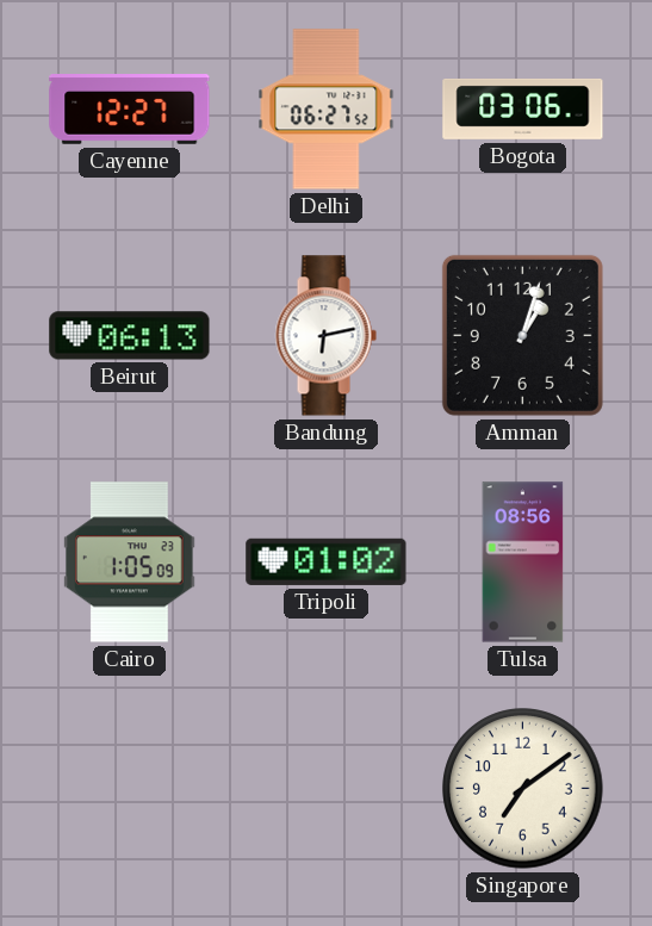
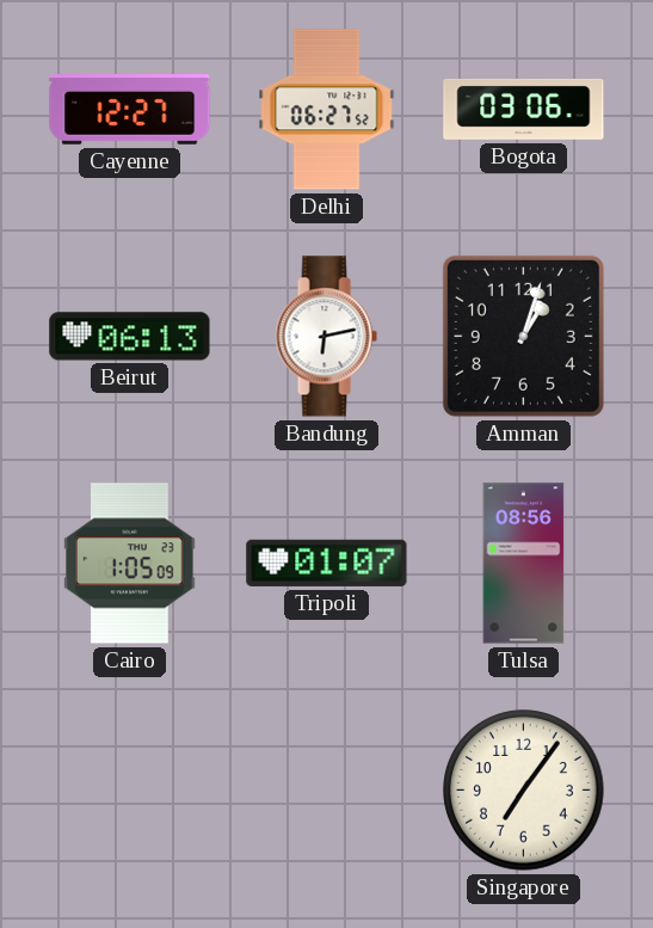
Tripoli: 01:02 -> 01:07
Singapore: 7:09 -> 7:06
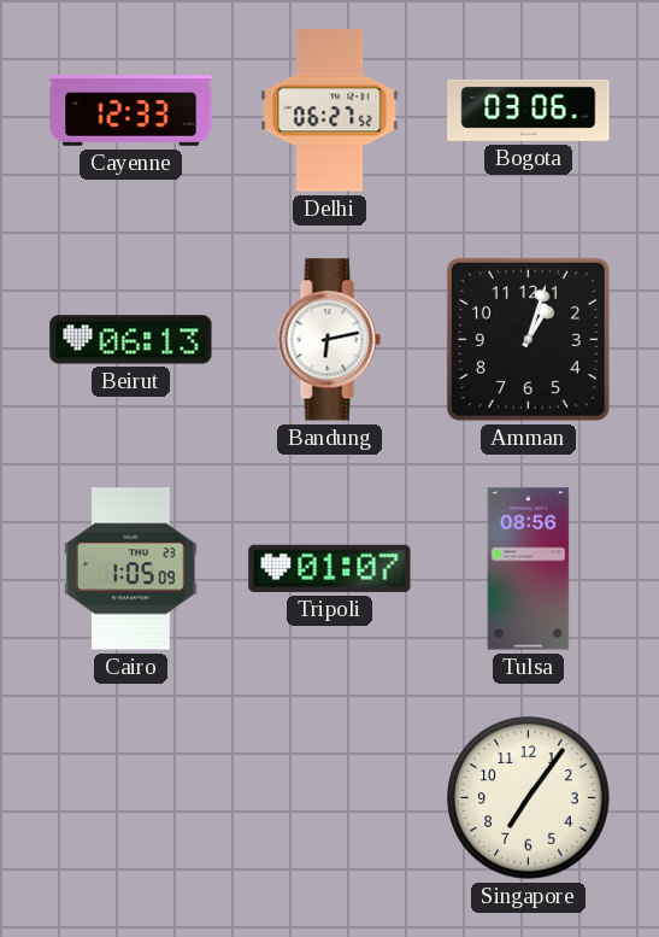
Cayenne: 12:27 -> 12:33
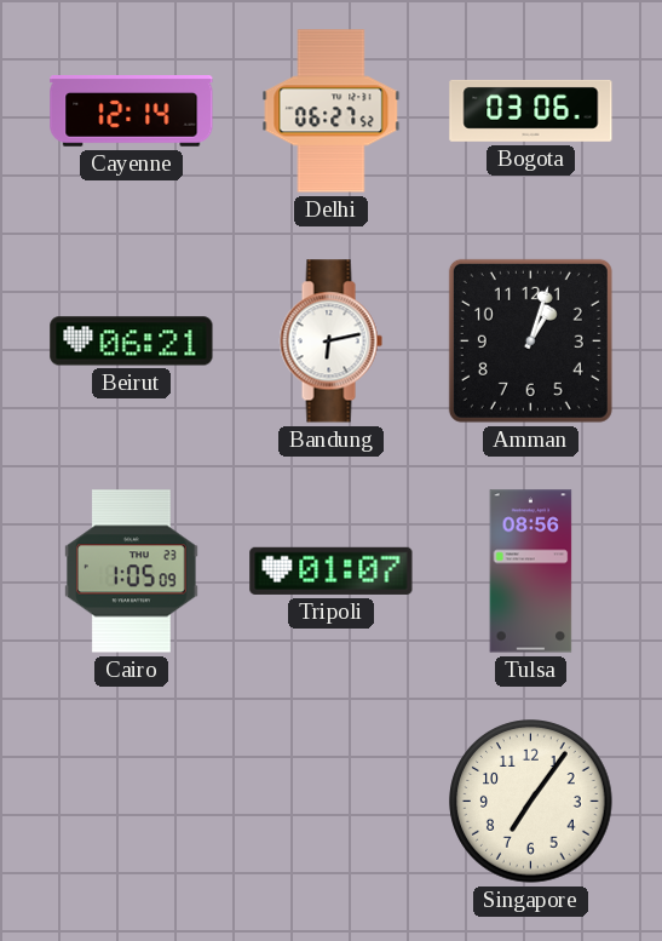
Cayenne: 12:33 -> 12:14
Beirut: 06:13 -> 06:21
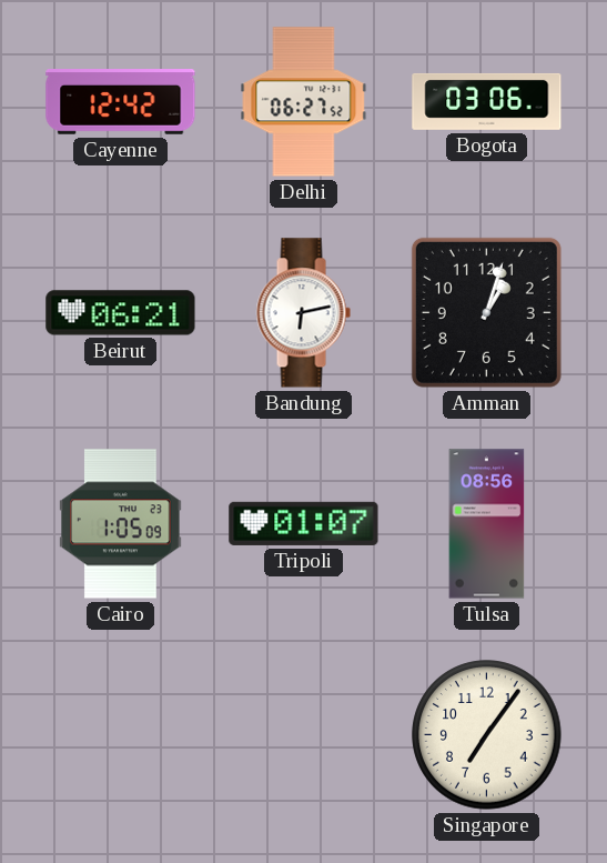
Cayenne: 12:14 -> 12:42
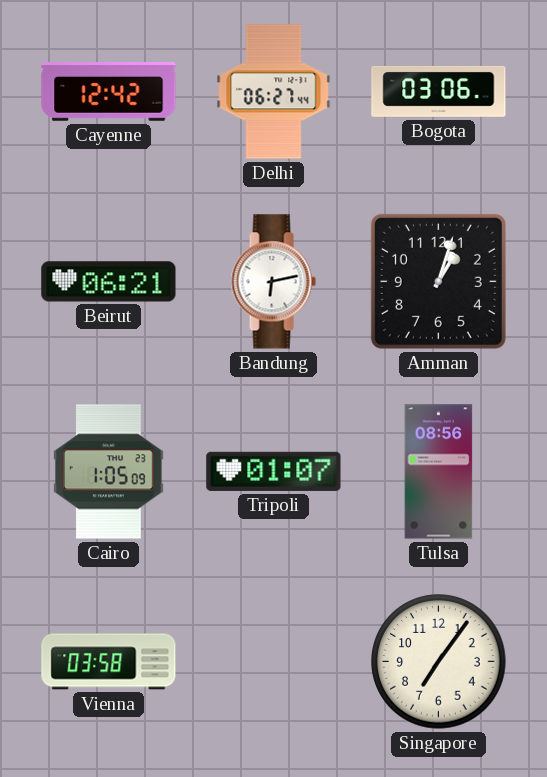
Delhi: 06:27:52 -> 06:27:44
Vienna: none -> 03:58
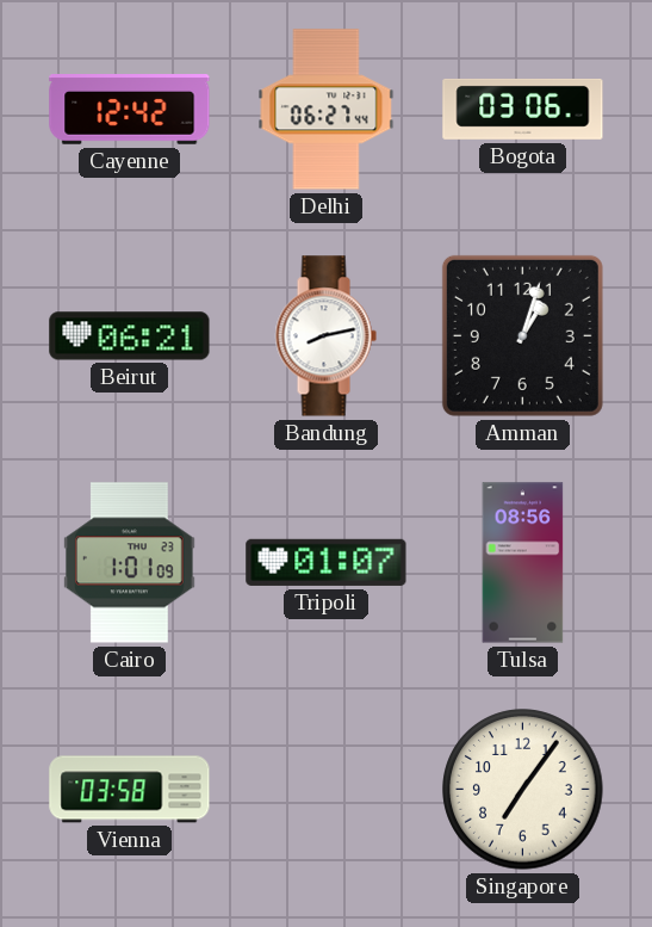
Bandung: 6:13 -> 8:13
Cairo: 1:05 -> 1:01
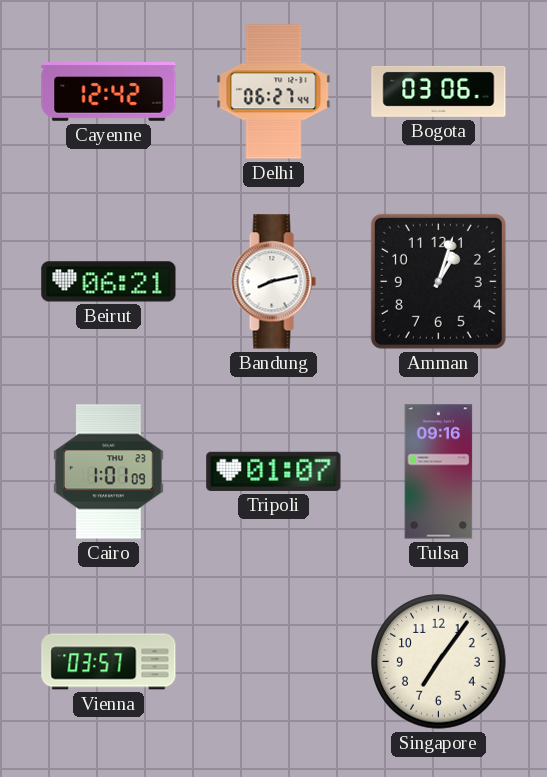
Tulsa: 08:56 -> 09:16
Vienna: 03:58 -> 03:57
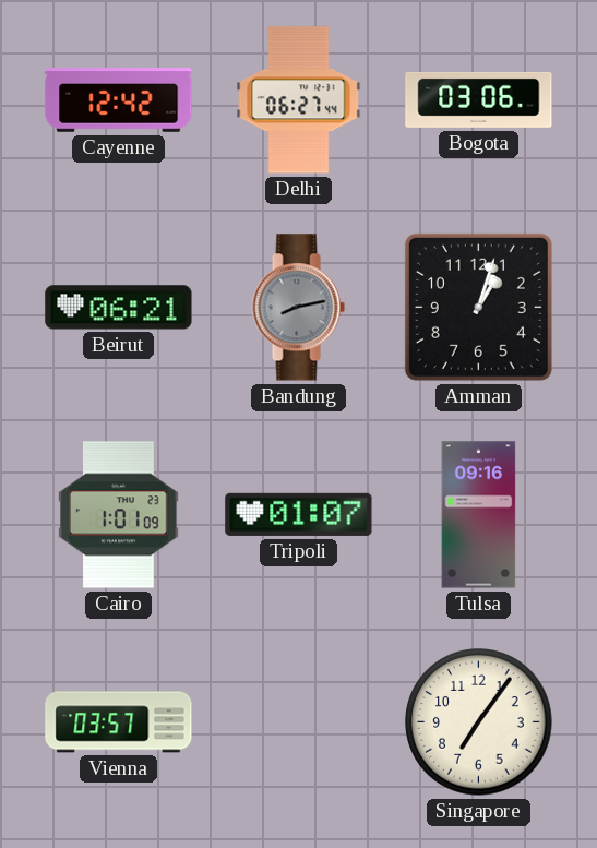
Bandung dial: white -> grey
